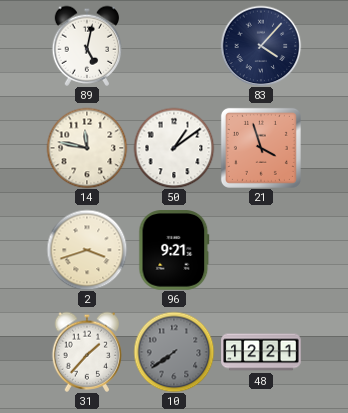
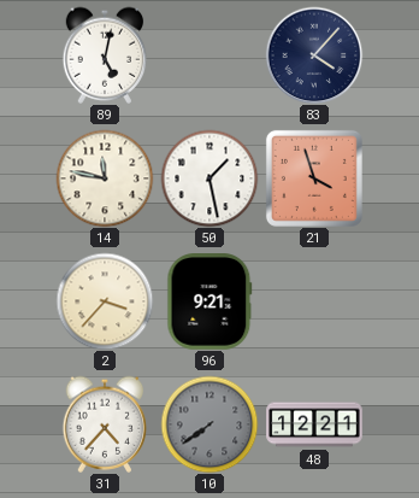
50: 1:09 -> 1:28
2: 3:42 -> 3:37
31: 1:37 -> 4:37
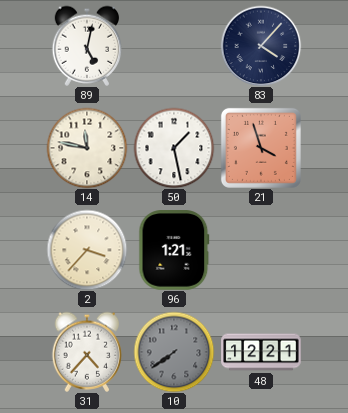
96: 9:21 -> 1:21
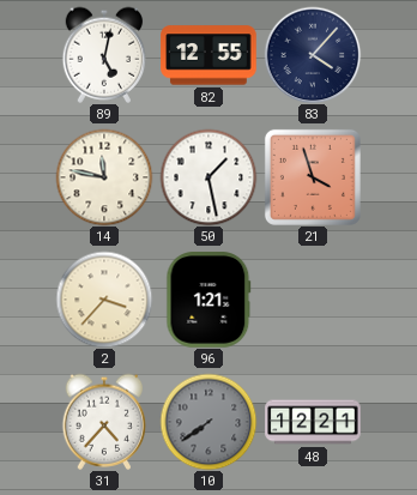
82: none -> 12:55
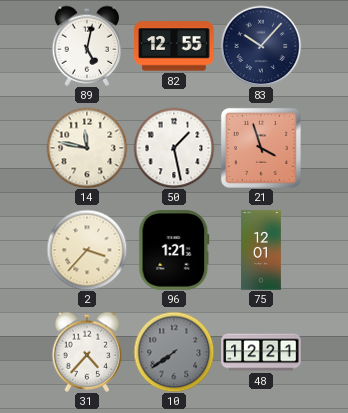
83: 4:07 -> 10:07
75: none -> 12:01
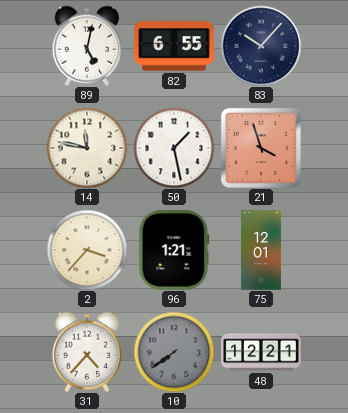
82: 12:55 -> 6:55
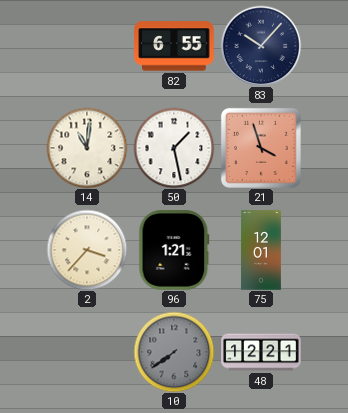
89: 5:02 -> none
14: 11:47 -> 11:01
31: 4:37 -> none
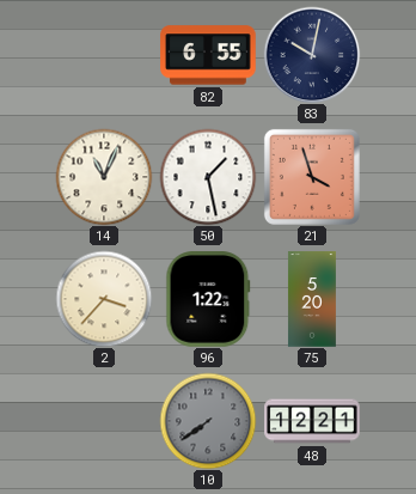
83: 10:07 -> 10:02
14: 11:01 -> 11:04
96: 1:21 -> 1:22
75: 12:01 -> 5:20
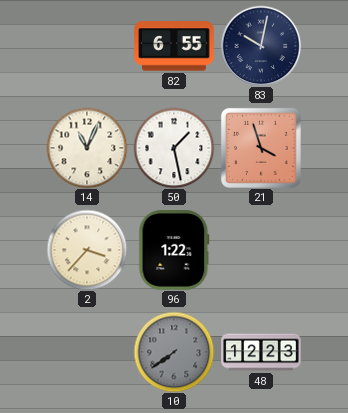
75: 5:20 -> none
48: 12:21 -> 12:23
